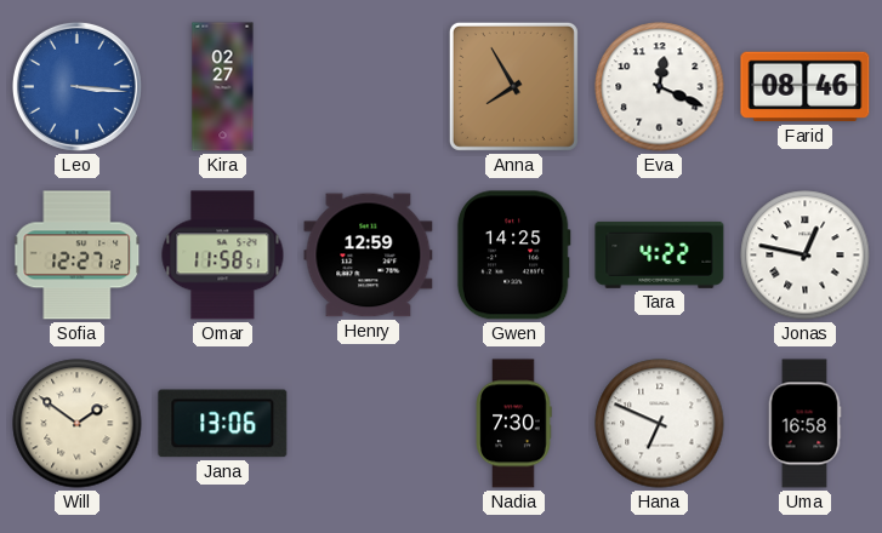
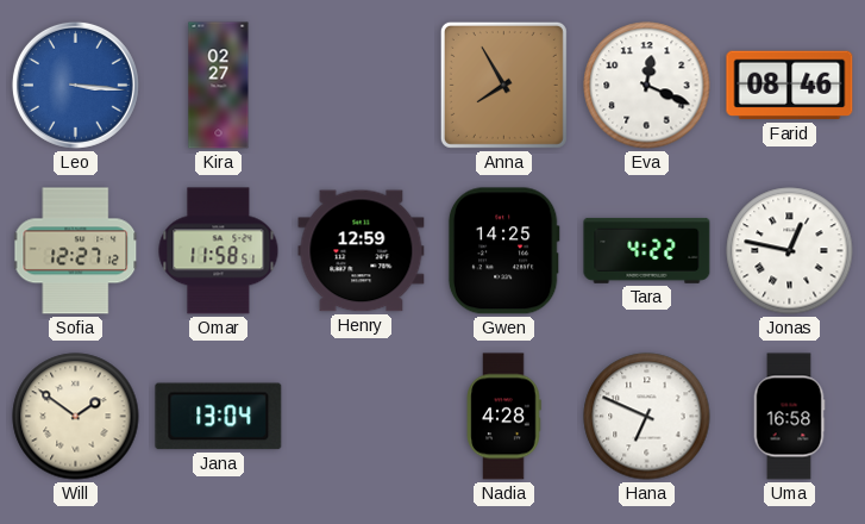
Jana: 13:06 -> 13:04
Nadia: 7:30 -> 4:28
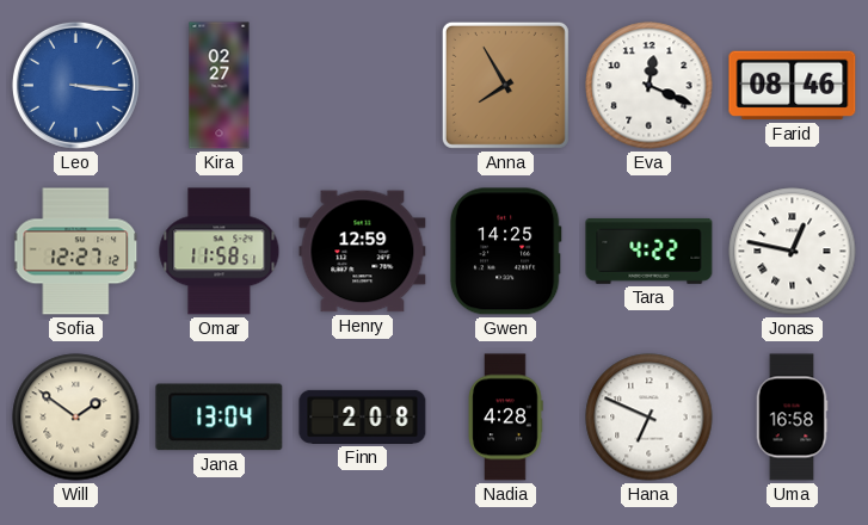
Finn: none -> 2:08
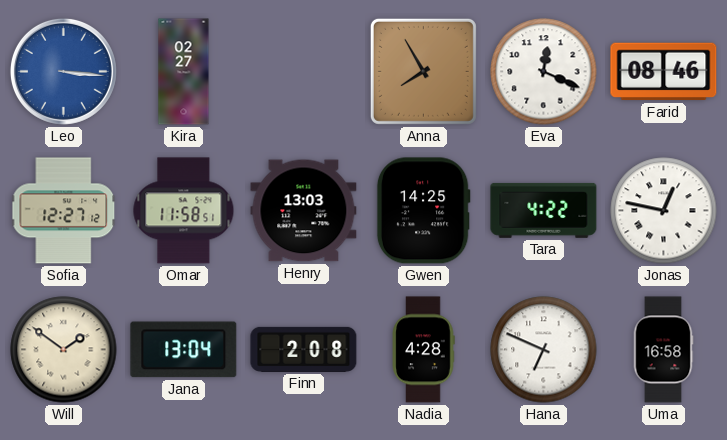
Henry: 12:59 -> 13:03
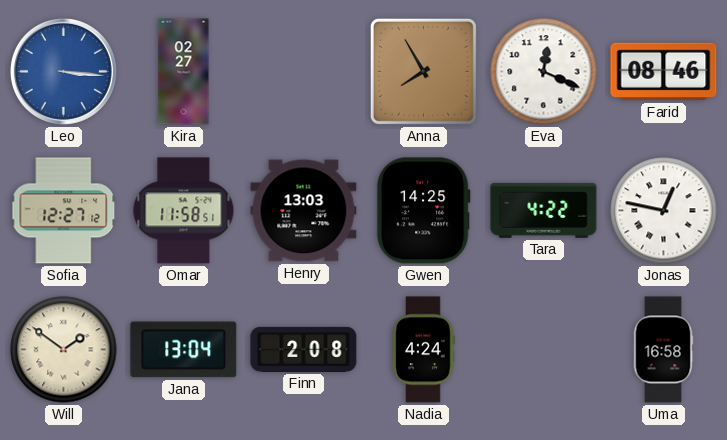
Nadia: 4:28 -> 4:24
Hana: 6:49 -> none
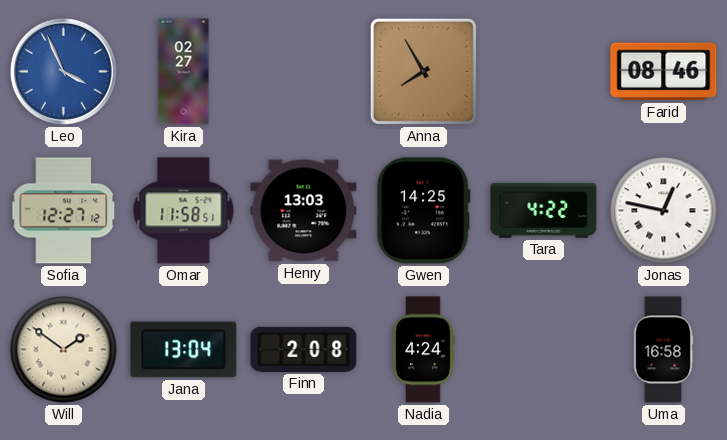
Leo: 3:16 -> 3:56
Eva: 12:19 -> none
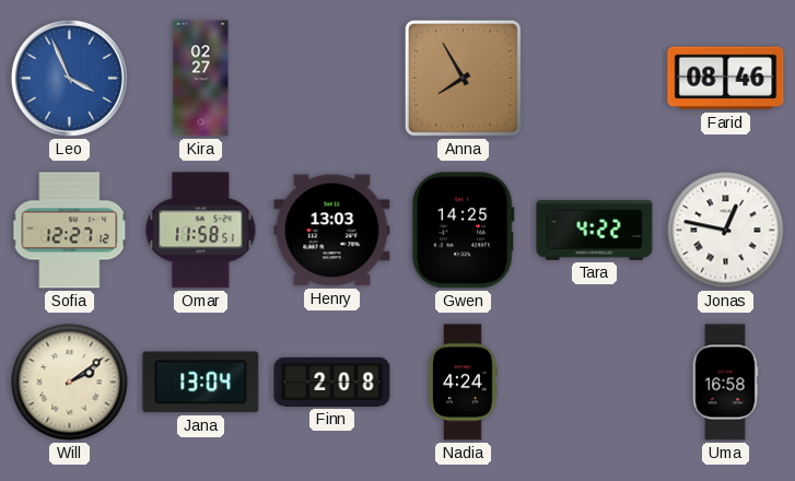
Will: 1:51 -> 2:09
